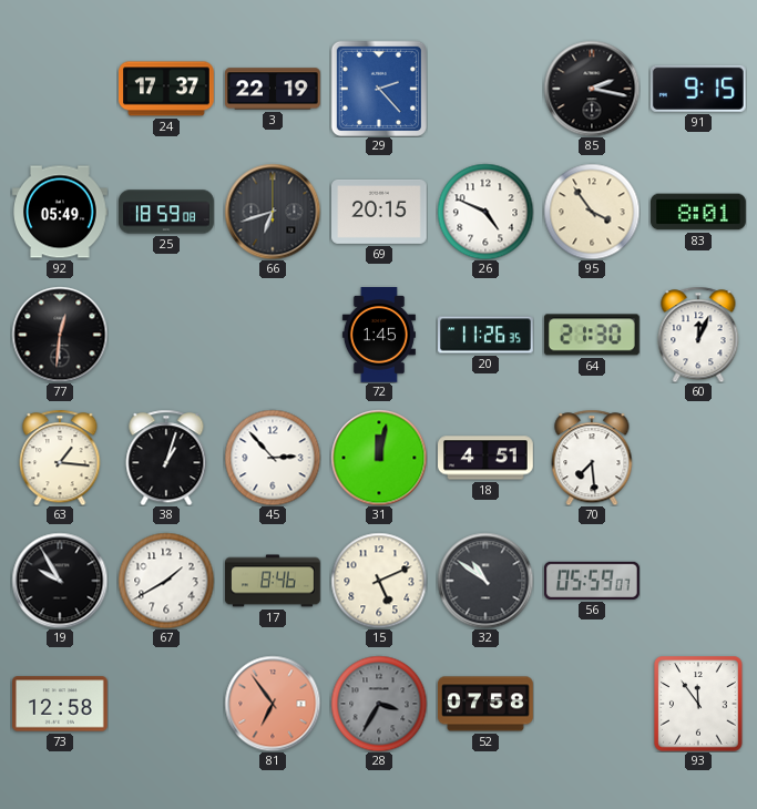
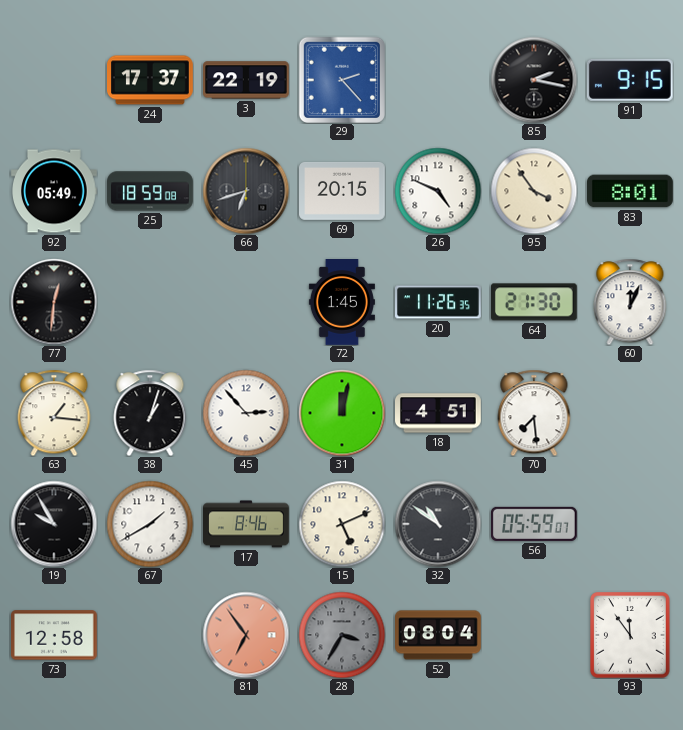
52: 07:58 -> 08:04
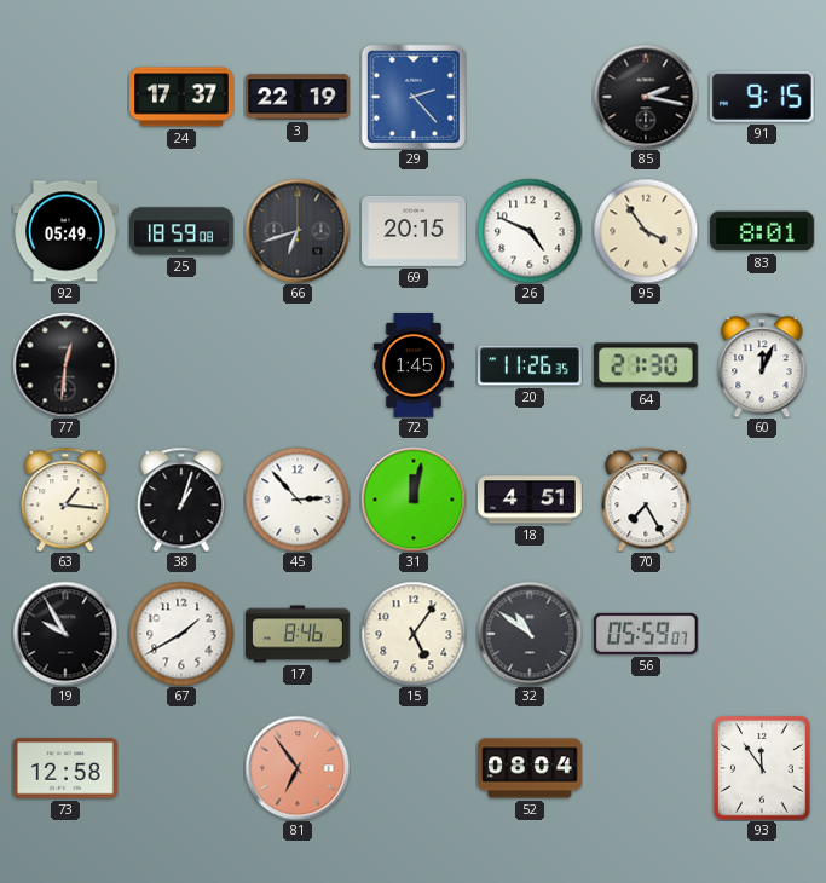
70: 7:29 -> 7:25
15: 5:11 -> 5:06
28: 3:35 -> none
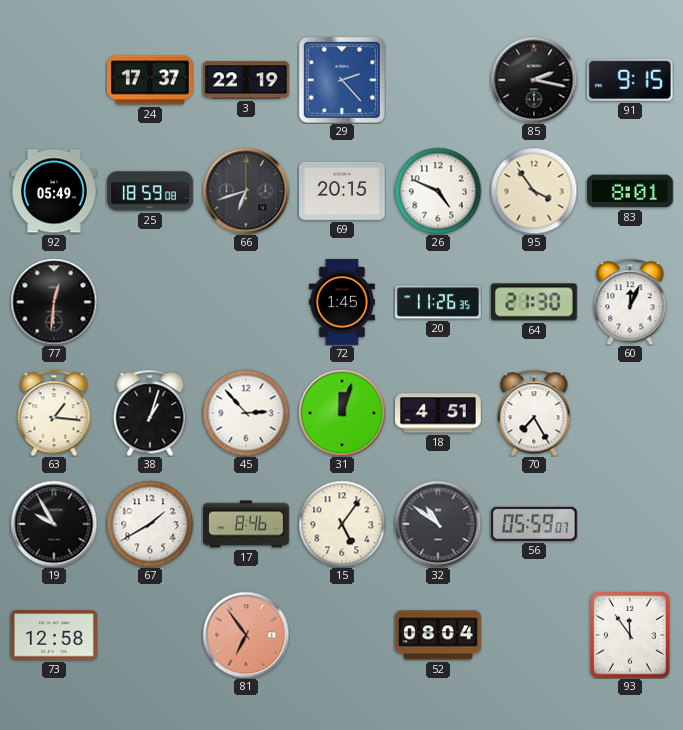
31: 12:02 -> 12:03
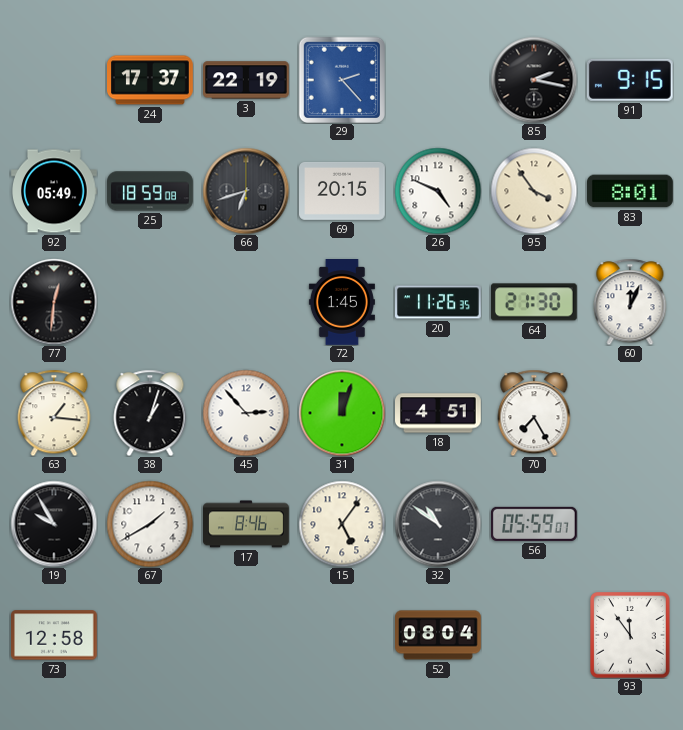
81: 6:54 -> none
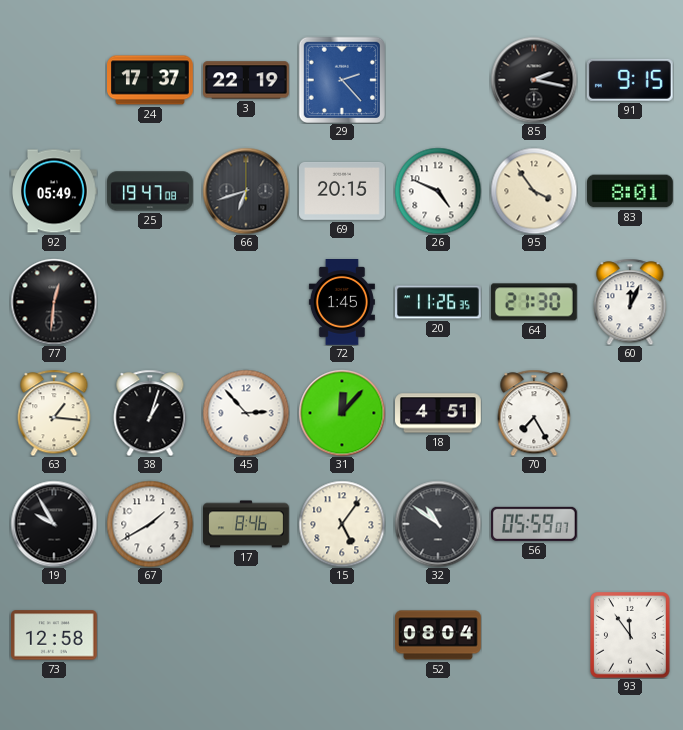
25: 18:59 -> 19:47
31: 12:03 -> 12:07
